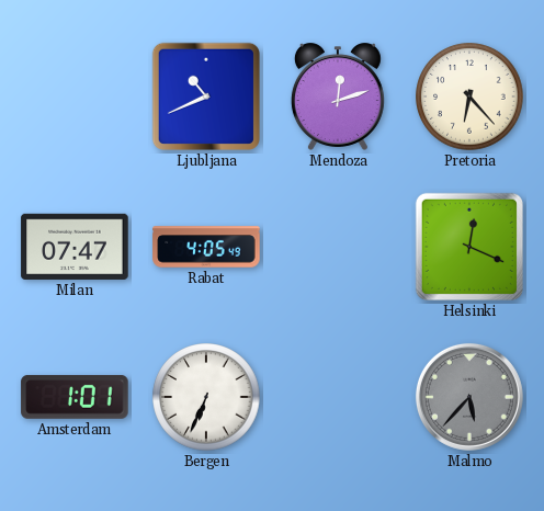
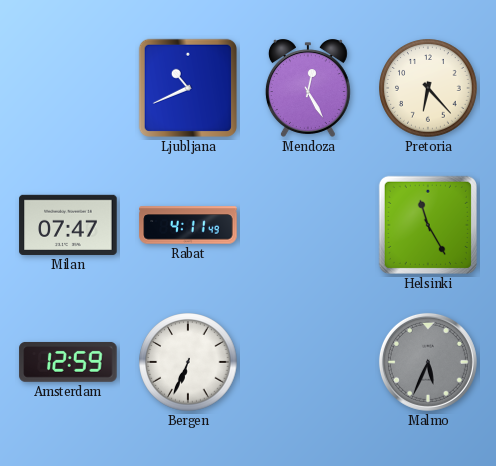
Mendoza: 12:12 -> 12:25
Rabat: 4:05 -> 4:11
Helsinki: 12:19 -> 11:25
Amsterdam: 1:01 -> 12:59
Malmo: 5:37 -> 5:34
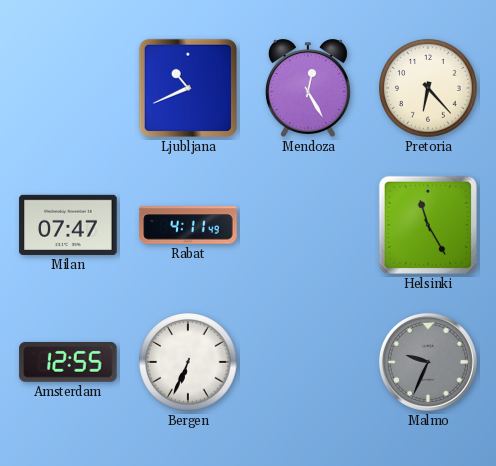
Amsterdam: 12:59 -> 12:55
Malmo: 5:34 -> 9:34
